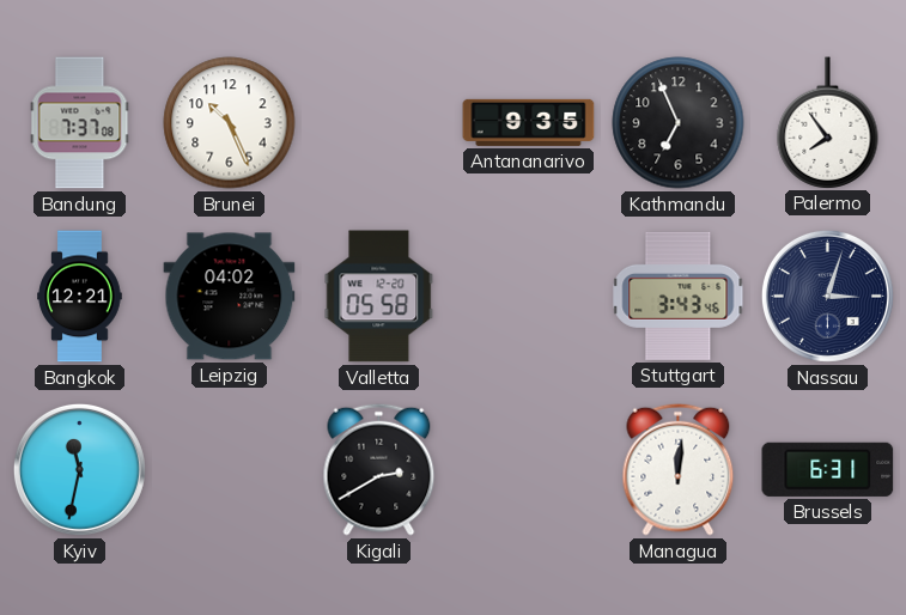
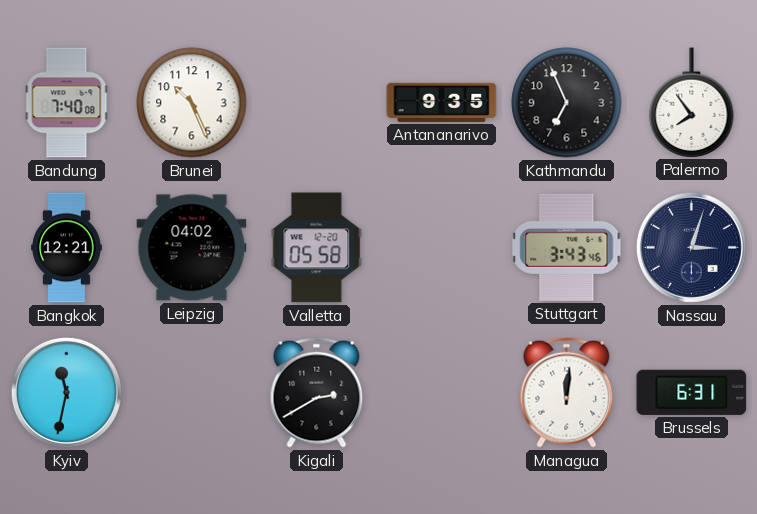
Bandung: 7:37 -> 7:40
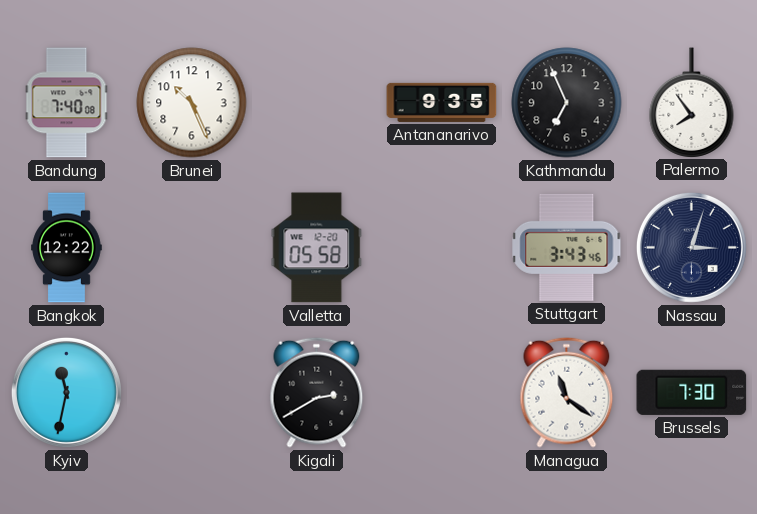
Bangkok: 12:21 -> 12:22
Leipzig: 04:02 -> none
Managua: 12:01 -> 11:21
Brussels: 6:31 -> 7:30
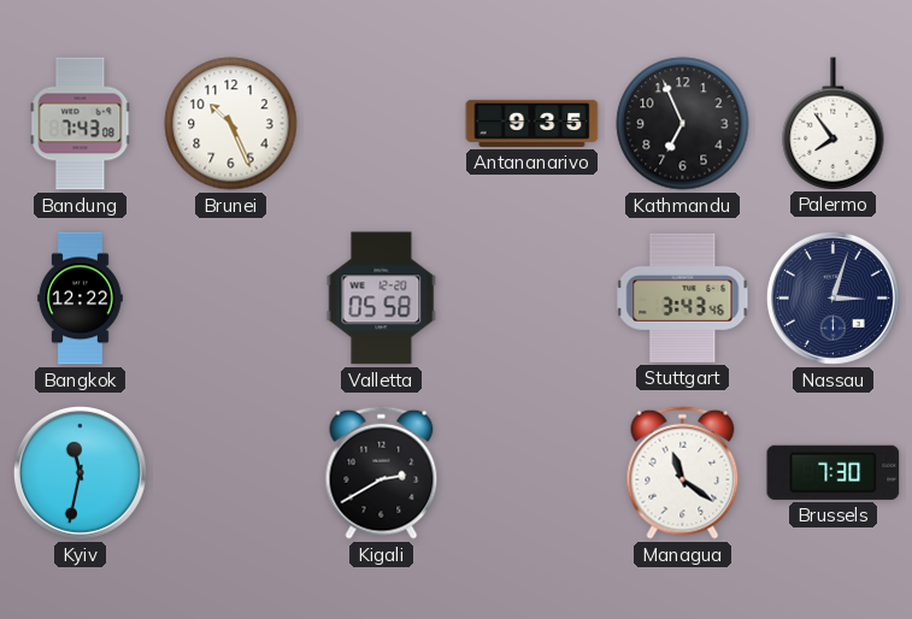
Bandung: 7:40 -> 7:43
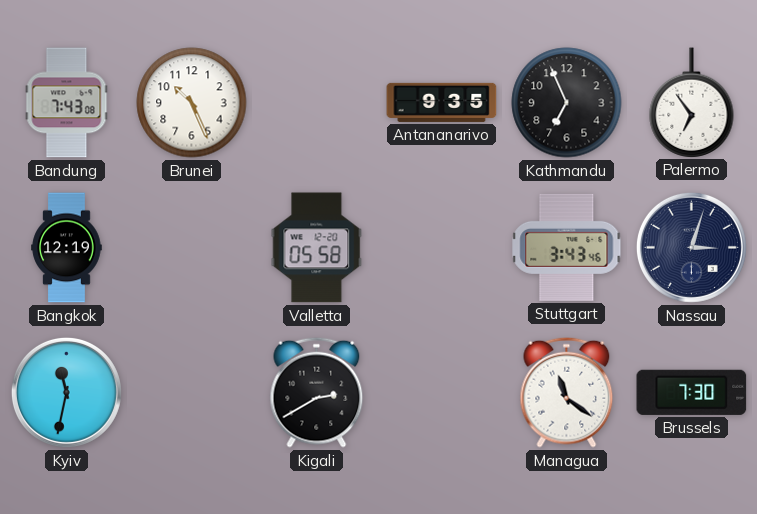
Palermo: 7:54 -> 6:54
Bangkok: 12:22 -> 12:19
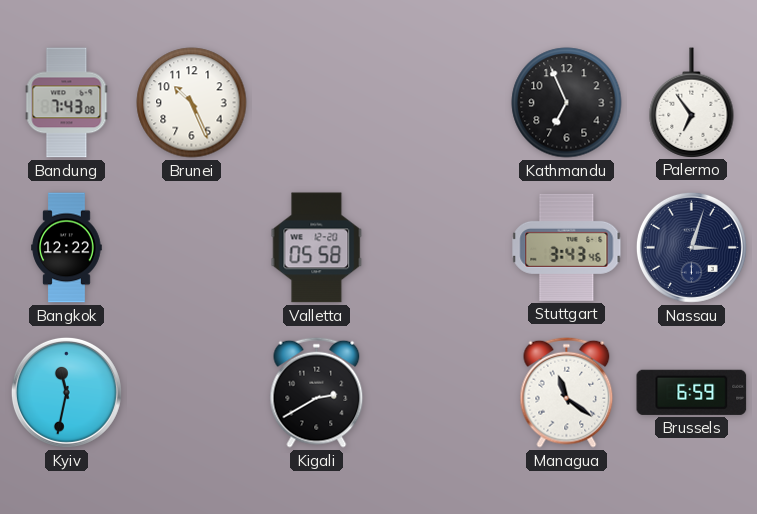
Antananarivo: 9:35 -> none
Bangkok: 12:19 -> 12:22
Brussels: 7:30 -> 6:59
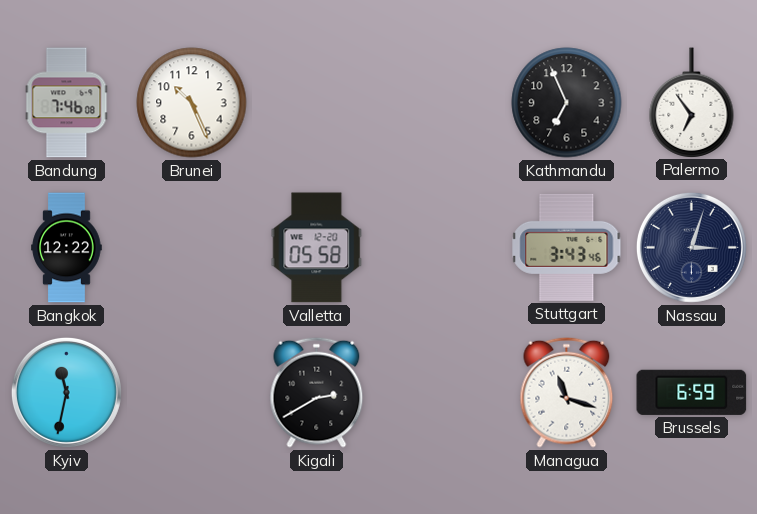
Bandung: 7:43 -> 7:46
Managua: 11:21 -> 11:18
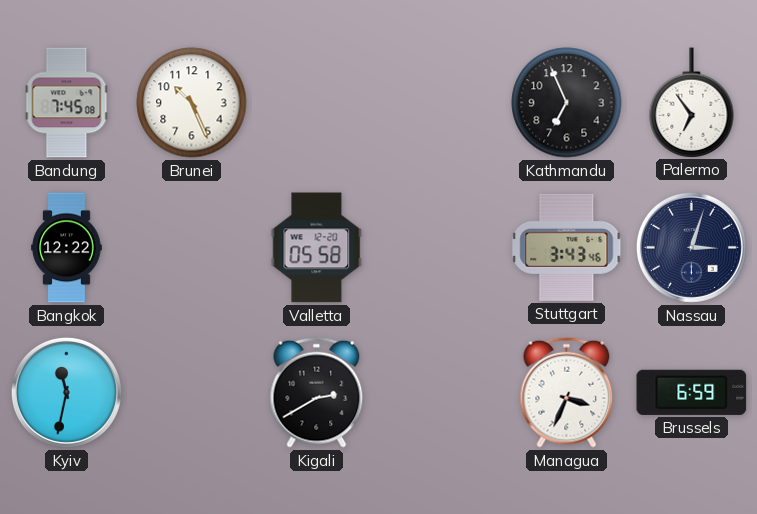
Bandung: 7:46 -> 7:45
Managua: 11:18 -> 3:34
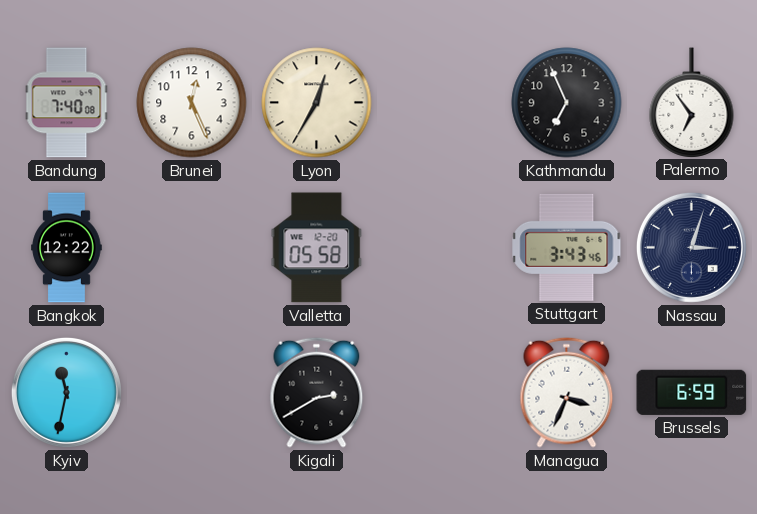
Bandung: 7:45 -> 7:40
Brunei: 10:26 -> 12:26
Lyon: none -> 12:35
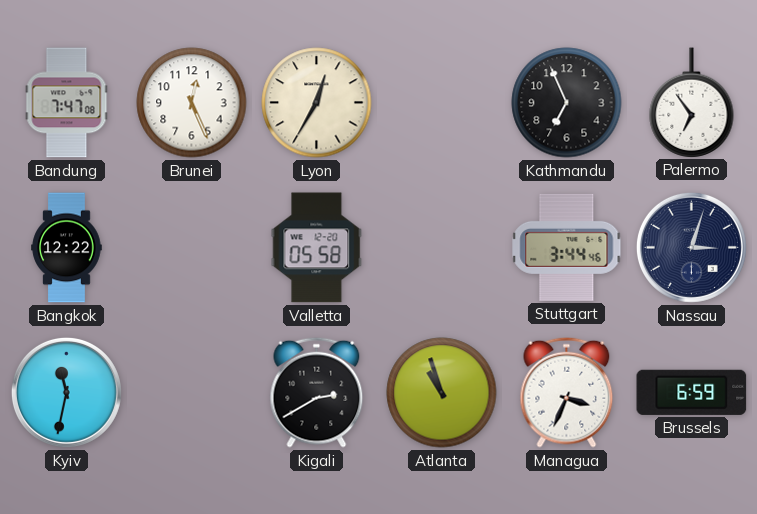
Bandung: 7:40 -> 7:47
Stuttgart: 3:43 -> 3:44
Atlanta: none -> 10:57
